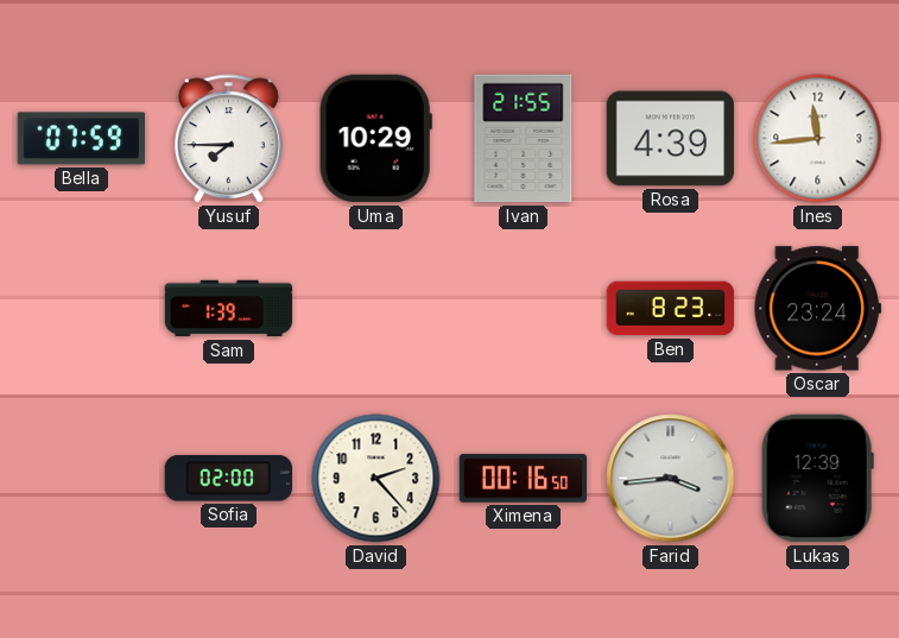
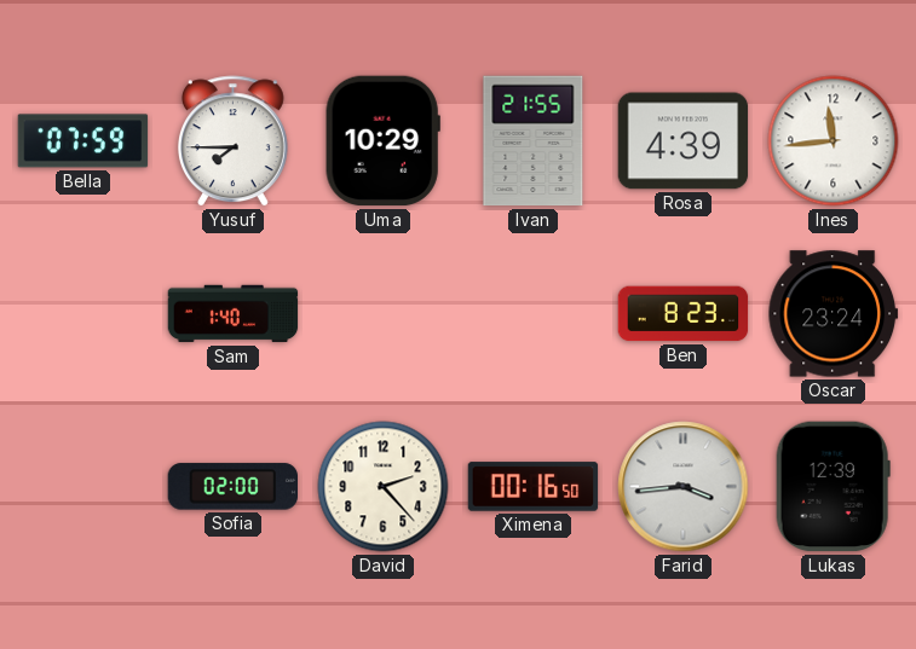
Sam: 1:39 -> 1:40
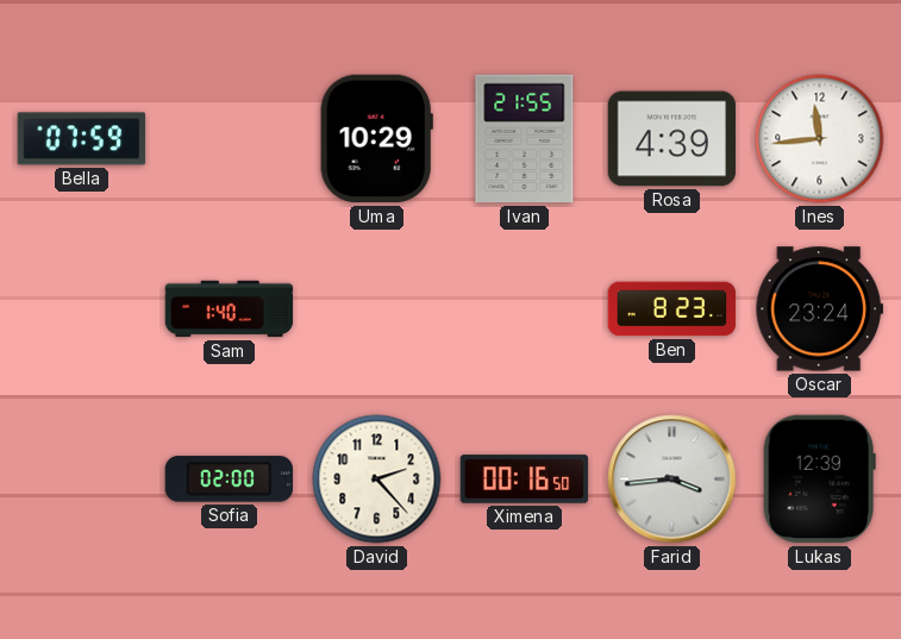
Yusuf: 7:45 -> none
